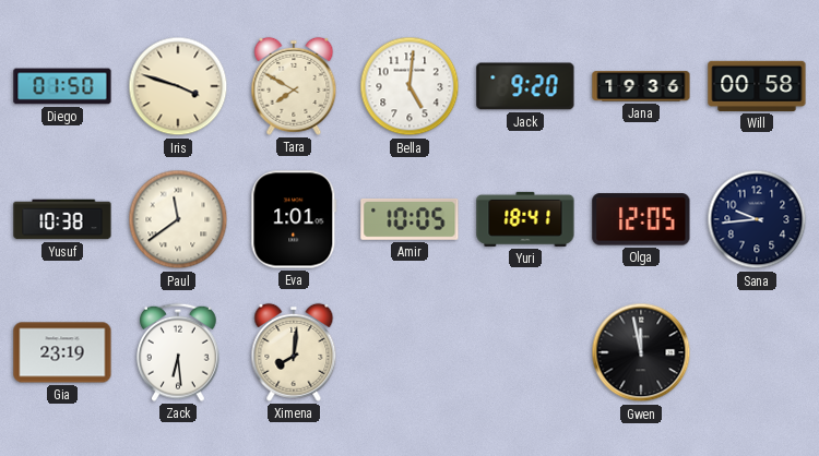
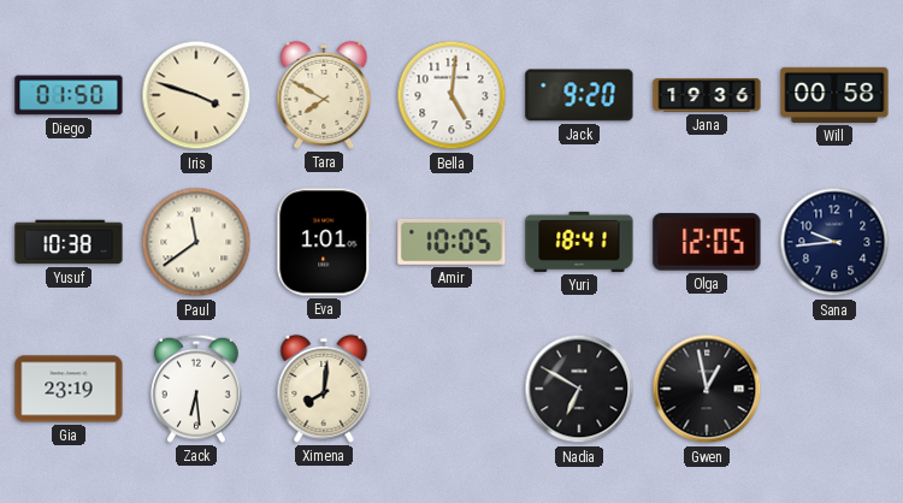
Nadia: none -> 6:50
Gwen: 11:58 -> 12:58
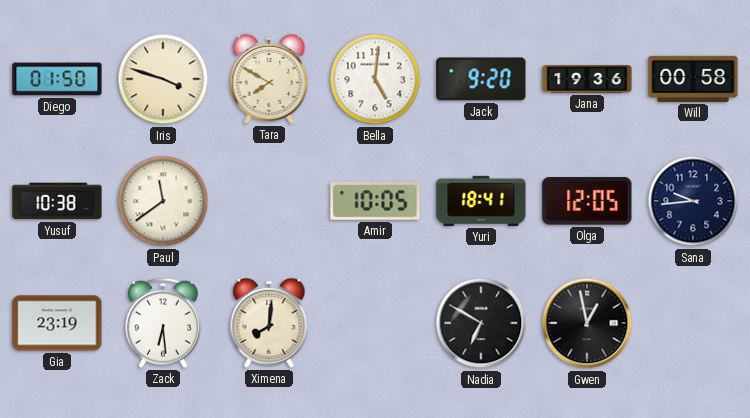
Eva: 1:01 -> none
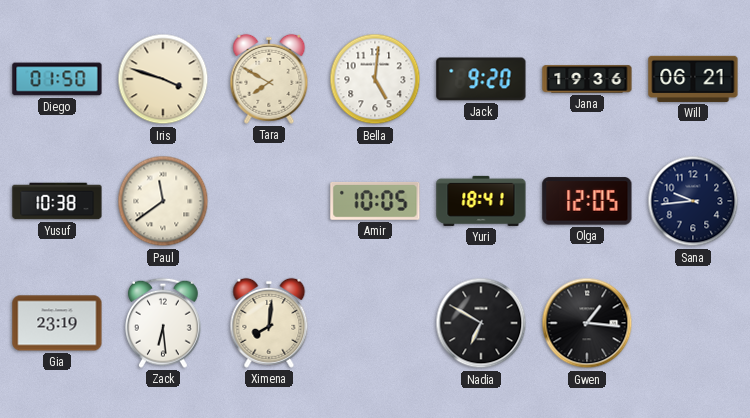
Will: 00:58 -> 06:21
Gwen: 12:58 -> 1:16
